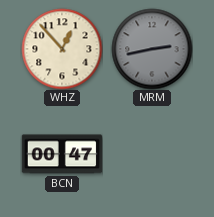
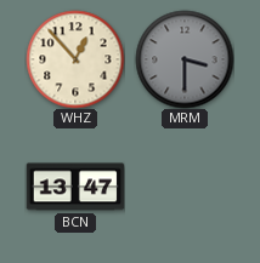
MRM: 2:43 -> 3:30
BCN: 00:47 -> 13:47
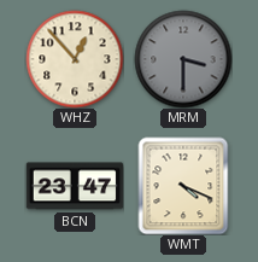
BCN: 13:47 -> 23:47
WMT: none -> 4:19
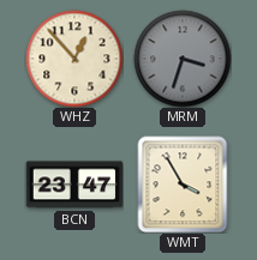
MRM: 3:30 -> 3:33
WMT: 4:19 -> 3:55
